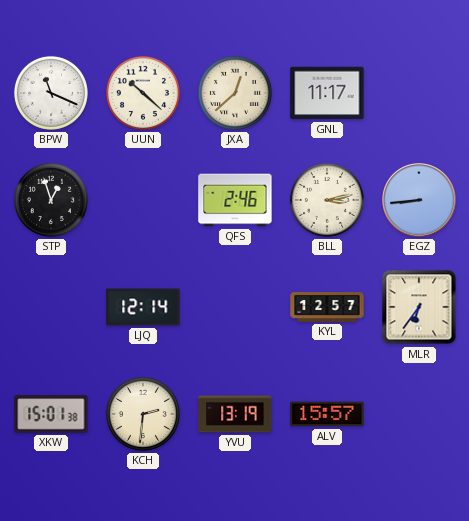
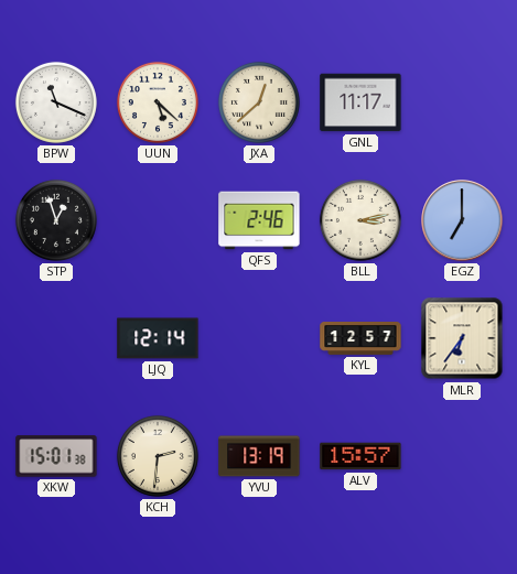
UUN: 10:22 -> 5:22
EGZ: 8:44 -> 7:00
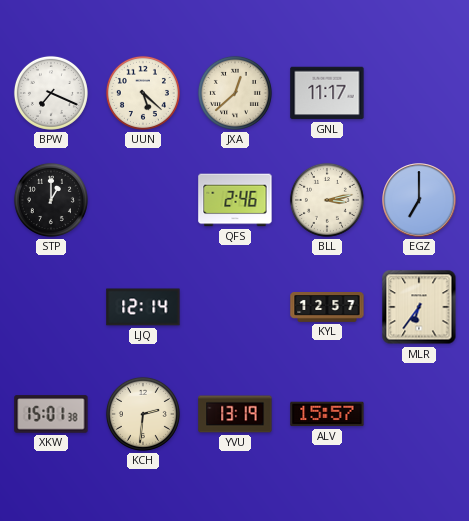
BPW: 11:19 -> 7:19
STP: 12:57 -> 1:00
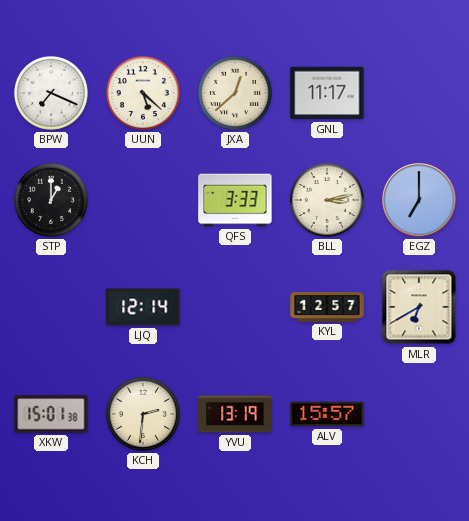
QFS: 2:46 -> 3:33
MLR: 6:36 -> 6:40
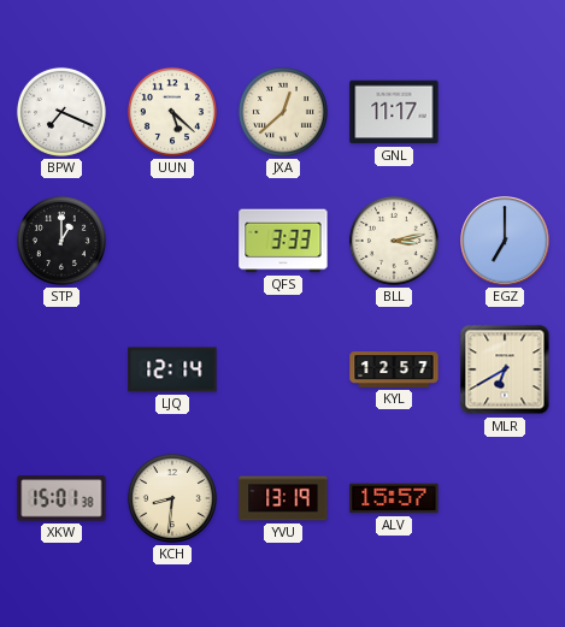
KCH: 2:31 -> 8:31
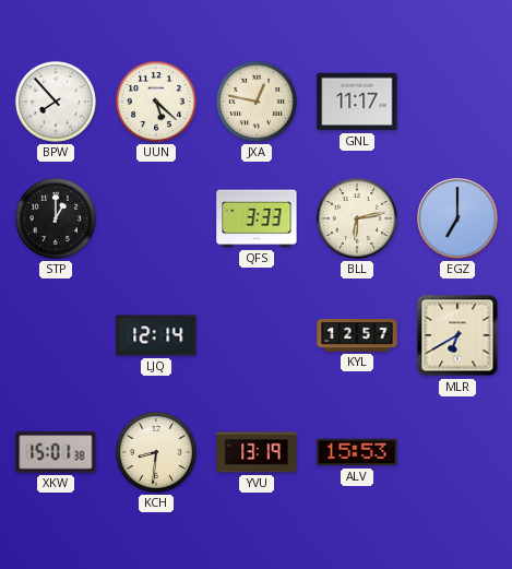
BPW: 7:19 -> 7:53
JXA: 12:38 -> 12:47
BLL: 3:13 -> 6:13
ALV: 15:57 -> 15:53
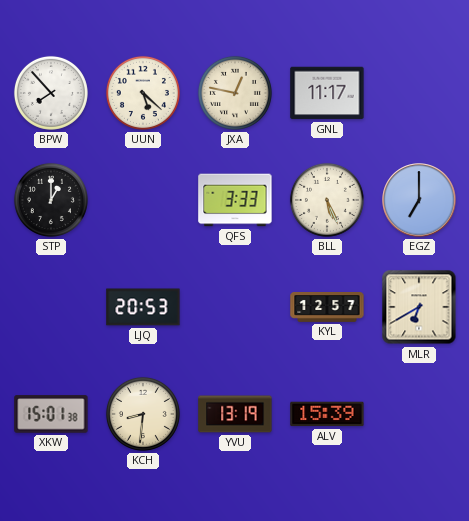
BLL: 6:13 -> 5:26
LJQ: 12:14 -> 20:53
ALV: 15:53 -> 15:39
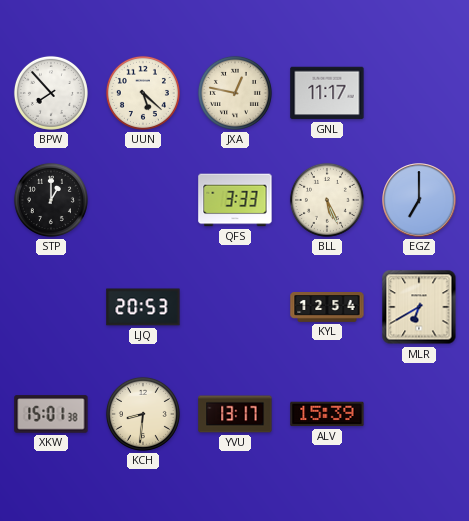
KYL: 12:57 -> 12:54
YVU: 13:19 -> 13:17
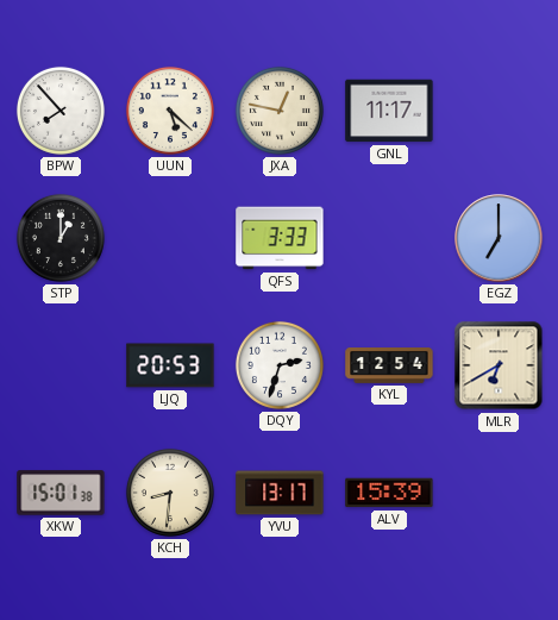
BLL: 5:26 -> none
DQY: none -> 2:33
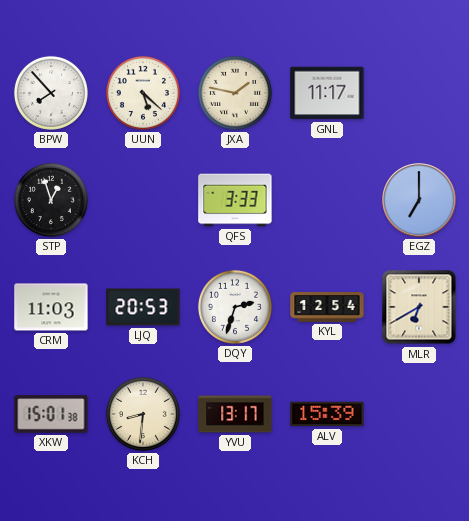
JXA: 12:47 -> 1:47
STP: 1:00 -> 12:57
CRM: none -> 11:03
